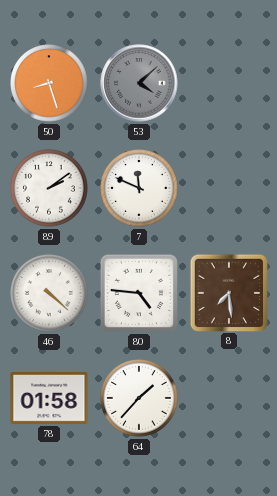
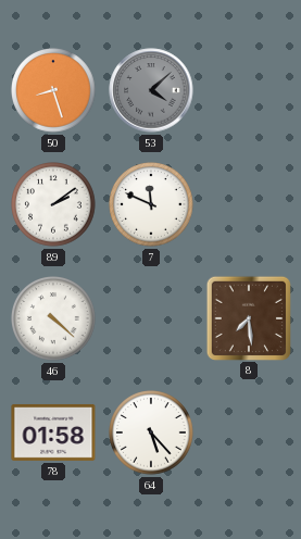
80: 4:46 -> none
64: 1:37 -> 5:23
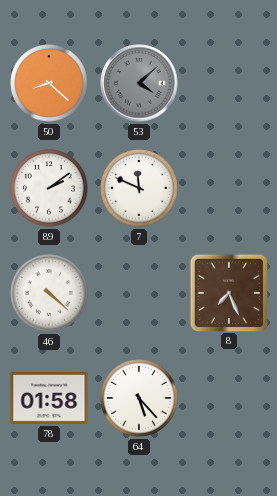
50: 8:27 -> 8:22
8: 7:29 -> 7:26
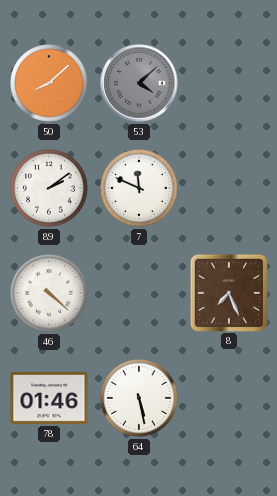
50: 8:22 -> 8:08
78: 01:58 -> 01:46
64: 5:23 -> 5:28
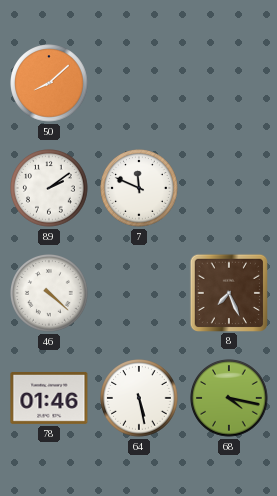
53: 4:08 -> none
68: none -> 4:17
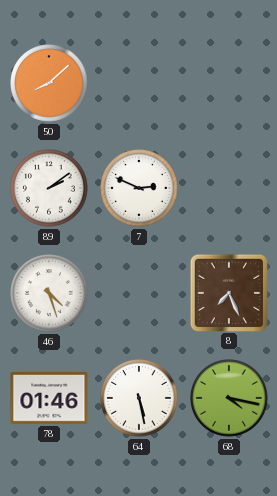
7: 11:49 -> 2:49
46: 4:22 -> 4:27
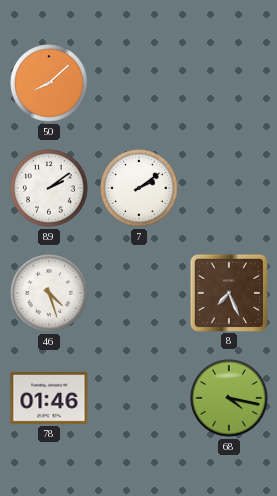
7: 2:49 -> 2:09
64: 5:28 -> none
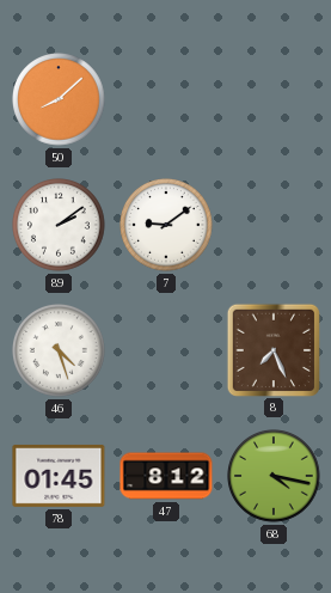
7: 2:09 -> 9:09
78: 01:46 -> 01:45
47: none -> 8:12
